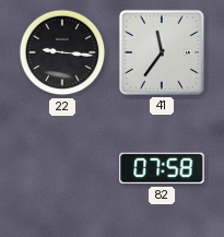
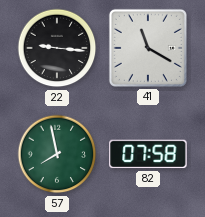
41: 11:36 -> 11:20
57: none -> 7:58
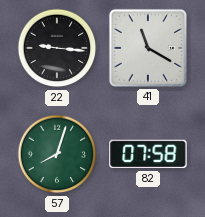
57: 7:58 -> 8:03
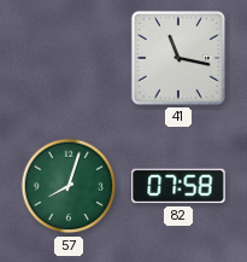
22: 9:16 -> none
41: 11:20 -> 11:17
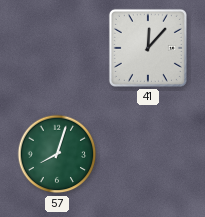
41: 11:17 -> 12:07
82: 07:58 -> none
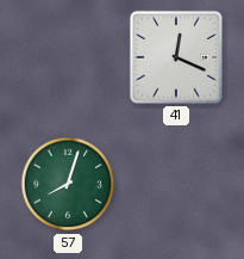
41: 12:07 -> 12:19
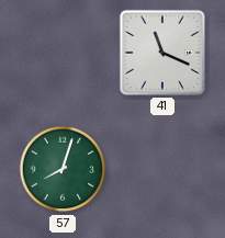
41: 12:19 -> 11:19
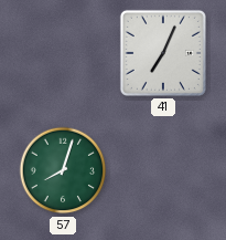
41: 11:19 -> 7:04
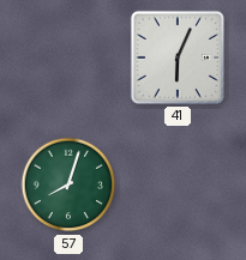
41: 7:04 -> 6:04
